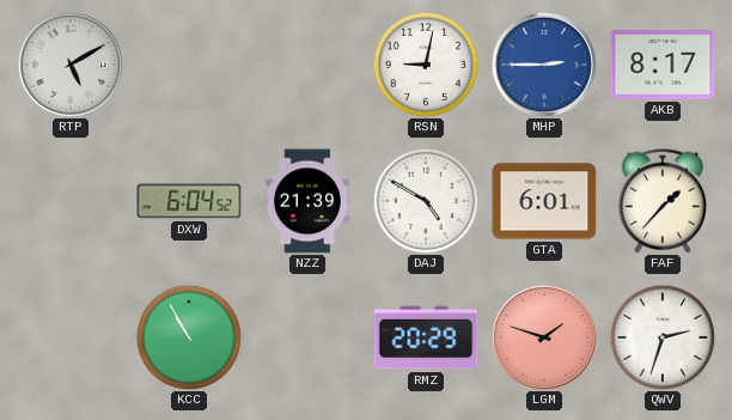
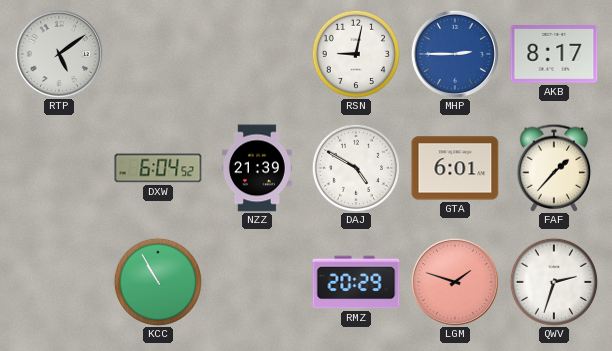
RTP: 5:10 -> 5:09
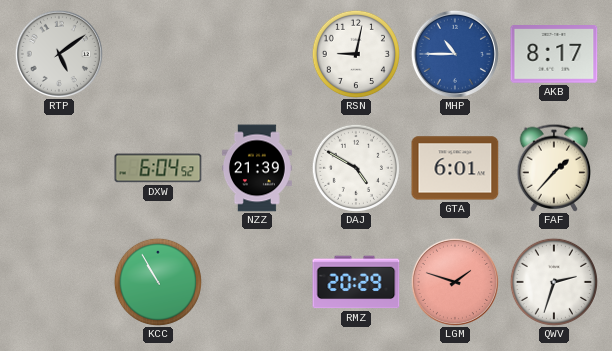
MHP: 2:45 -> 10:45
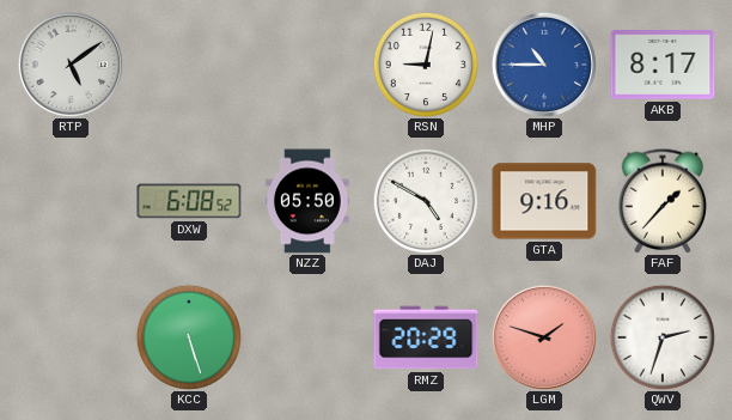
DXW: 6:04 -> 6:08
NZZ: 21:39 -> 05:50
GTA: 6:01 -> 9:16
KCC: 10:55 -> 5:27
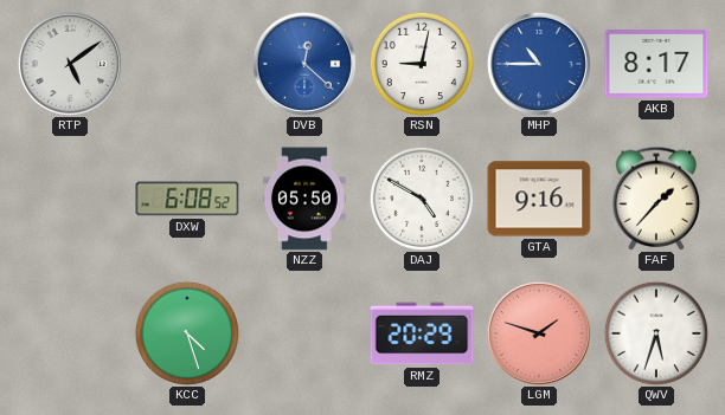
DVB: none -> 12:22
KCC: 5:27 -> 4:27
QWV: 2:33 -> 5:33
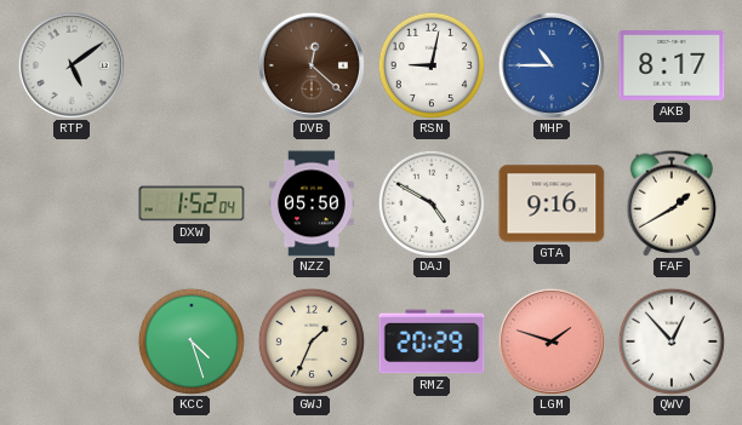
DVB dial: blue -> brown
DXW: 6:08 -> 1:52
FAF: 1:37 -> 1:40
GWJ: none -> 1:34
QWV: 5:33 -> 12:53
